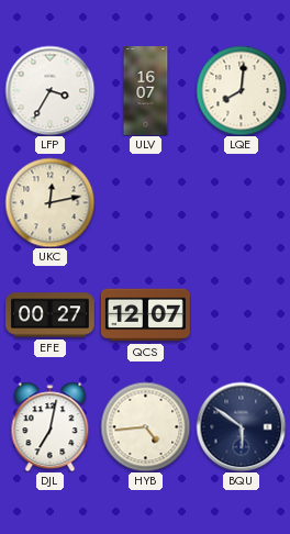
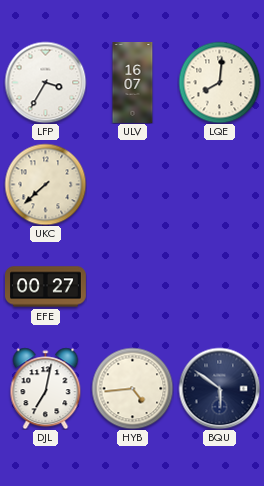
UKC: 12:13 -> 7:38
QCS: 12:07 -> none
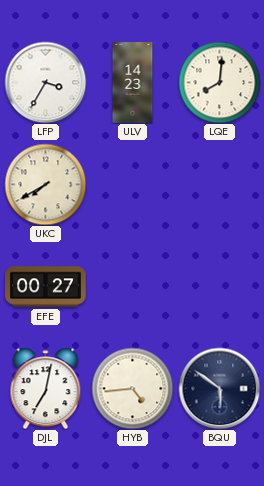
ULV: 16:07 -> 14:23
UKC: 7:38 -> 7:40
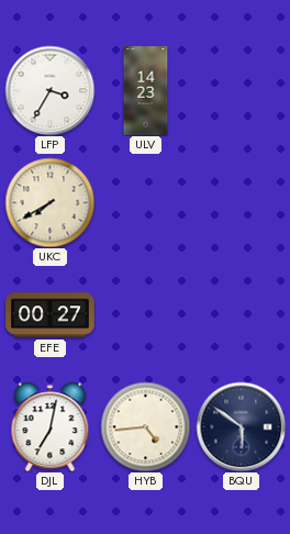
LQE: 8:01 -> none
